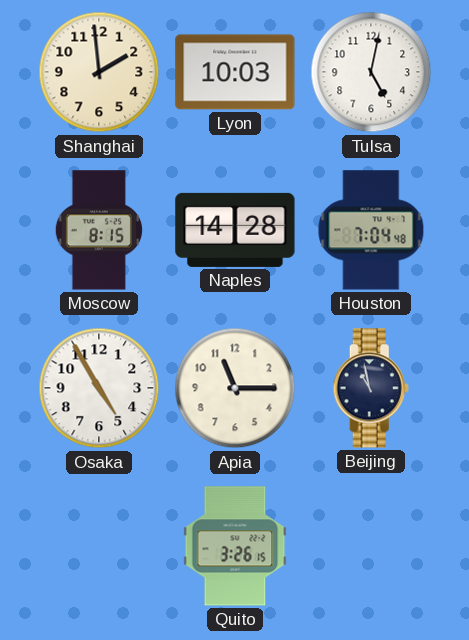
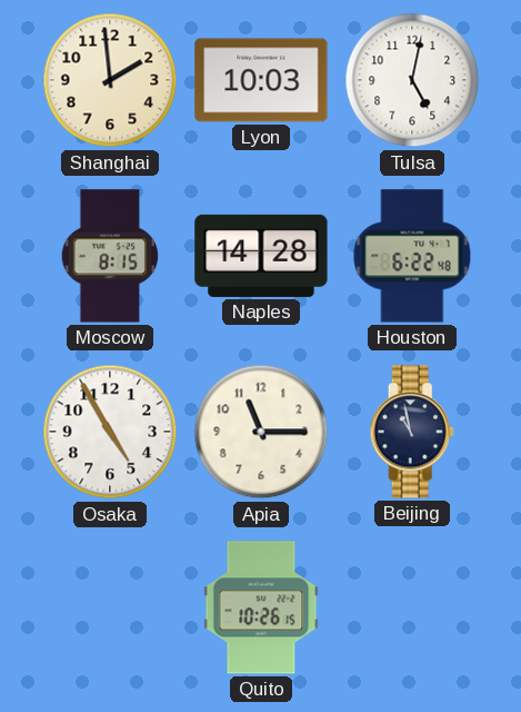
Houston: 7:04 -> 6:22
Quito: 3:26 -> 10:26
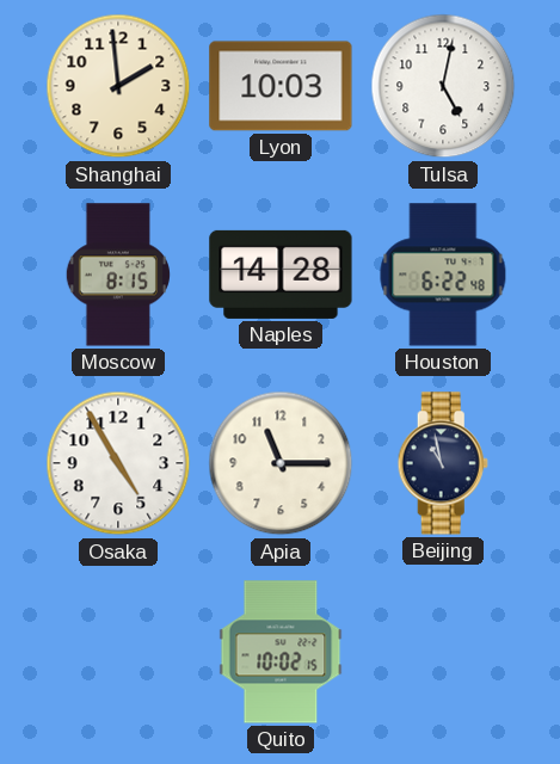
Quito: 10:26 -> 10:02
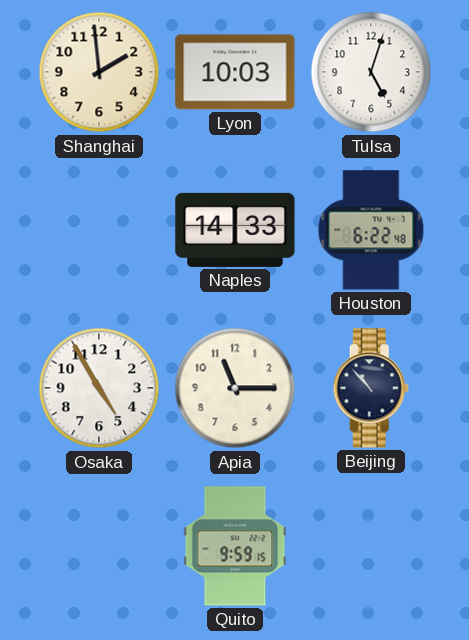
Tulsa: 5:02 -> 5:03
Moscow: 8:15 -> none
Naples: 14:28 -> 14:33
Beijing: 10:58 -> 10:53
Quito: 10:02 -> 9:59
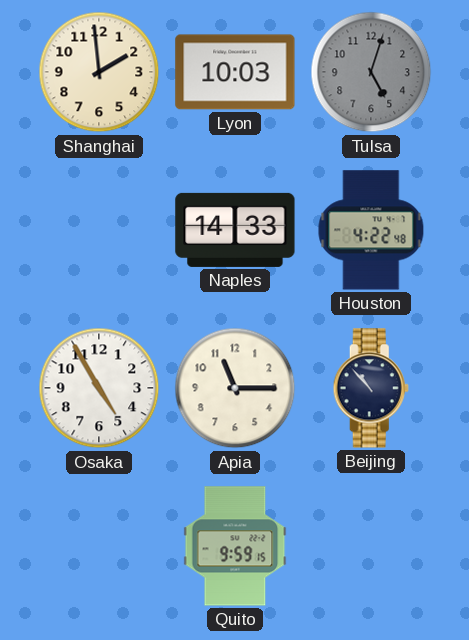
Tulsa dial: white -> grey
Houston: 6:22 -> 4:22
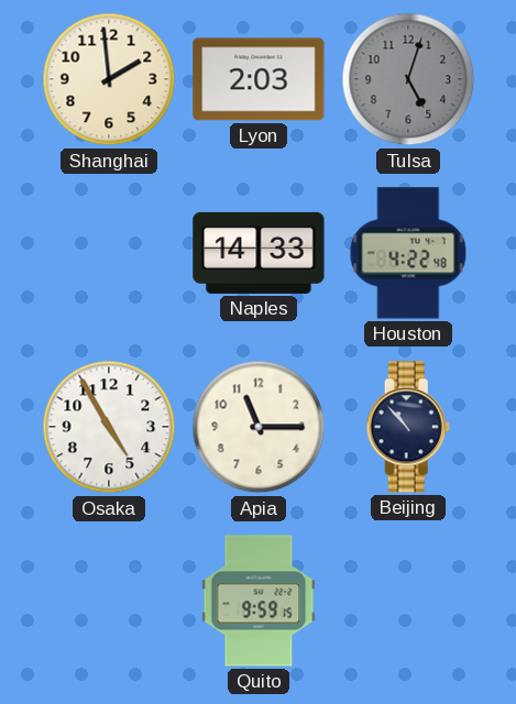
Lyon: 10:03 -> 2:03
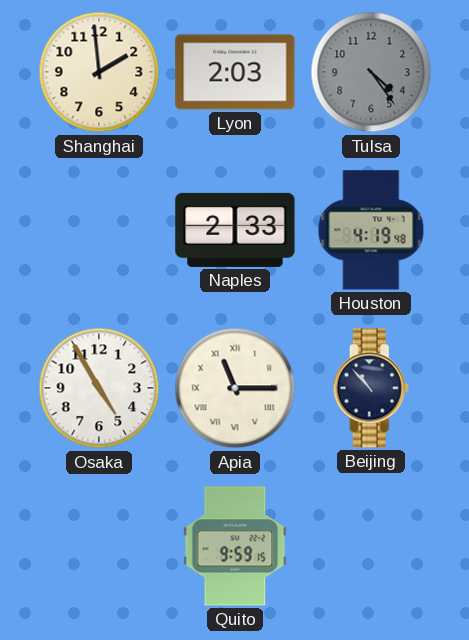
Tulsa: 5:03 -> 4:24
Naples: 14:33 -> 2:33
Houston: 4:22 -> 4:19
Apia numerals: Arabic -> Roman
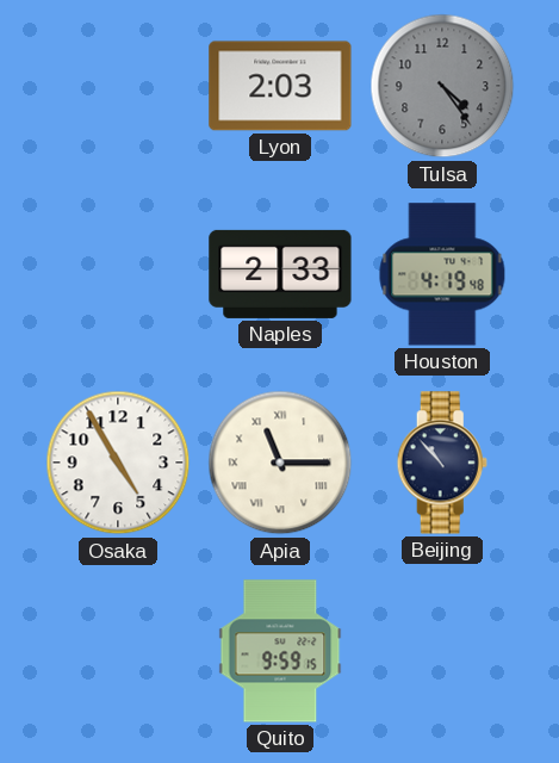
Shanghai: 1:59 -> none
